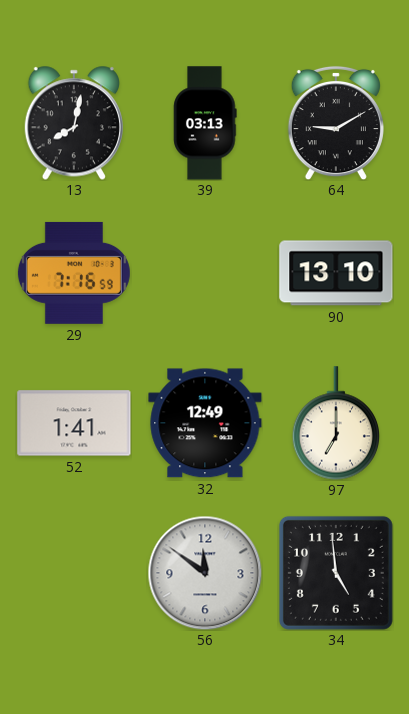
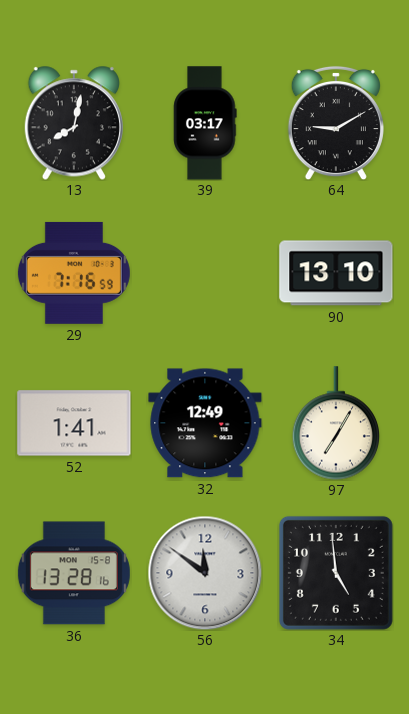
39: 03:13 -> 03:17
97: 7:00 -> 7:05
36: none -> 13:28
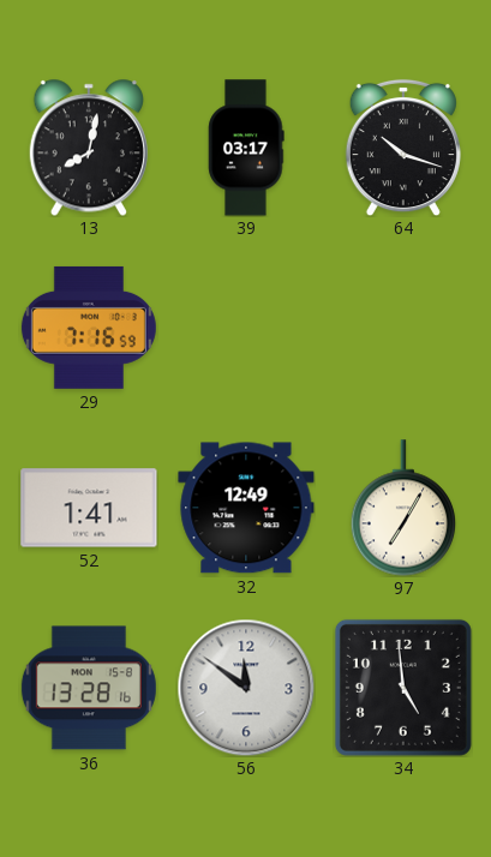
64: 9:10 -> 10:18
90: 13:10 -> none
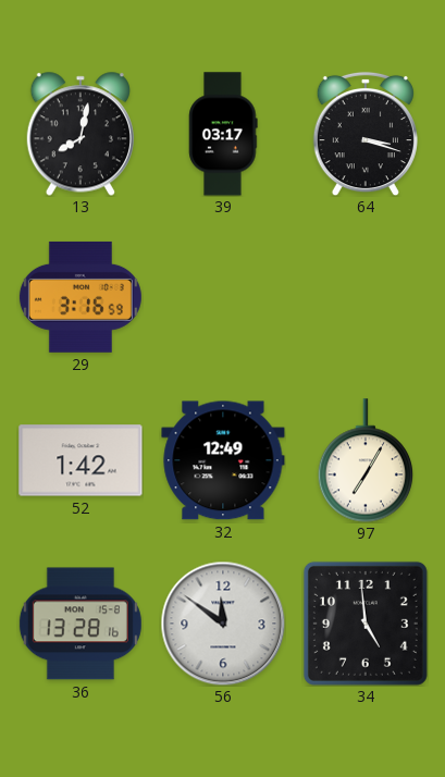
64: 10:18 -> 3:18
29: 7:16 -> 3:16
52: 1:41 -> 1:42
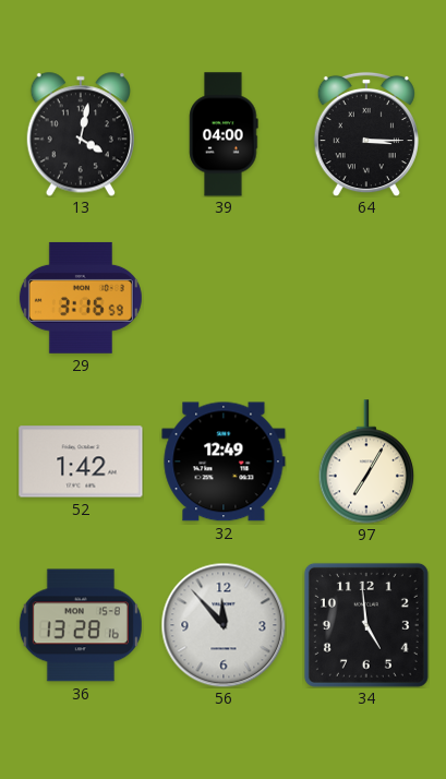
13: 8:02 -> 4:02
39: 03:17 -> 04:00
64: 3:18 -> 3:15
56: 11:51 -> 11:53
